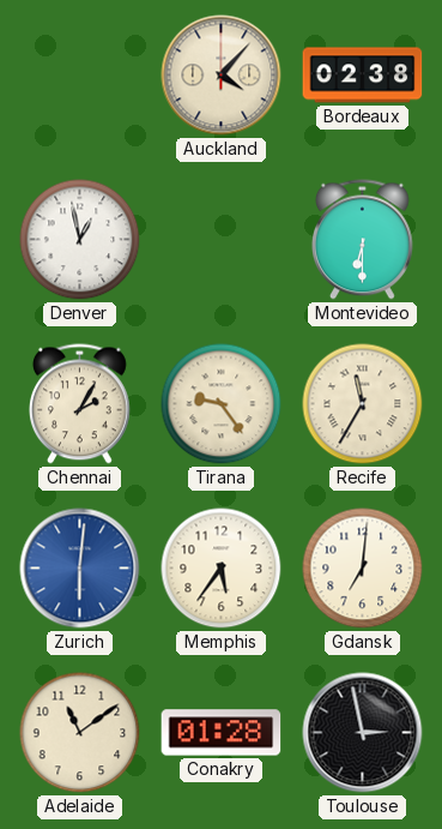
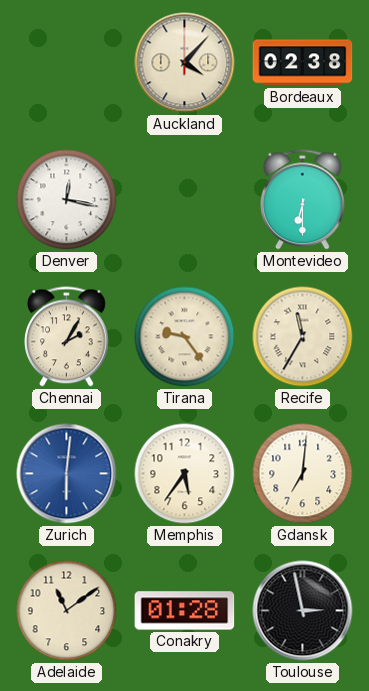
Denver: 12:58 -> 12:17
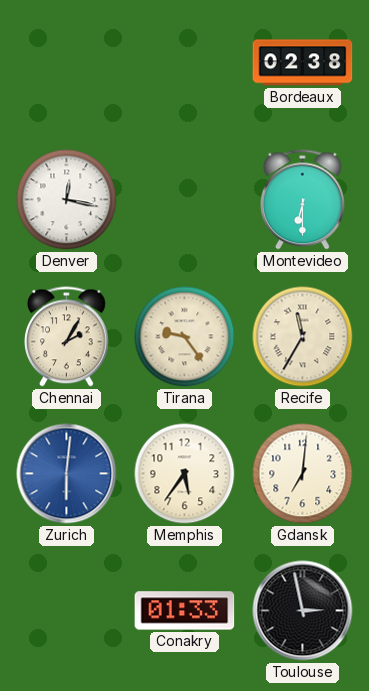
Auckland: 4:07 -> none
Adelaide: 11:09 -> none
Conakry: 01:28 -> 01:33
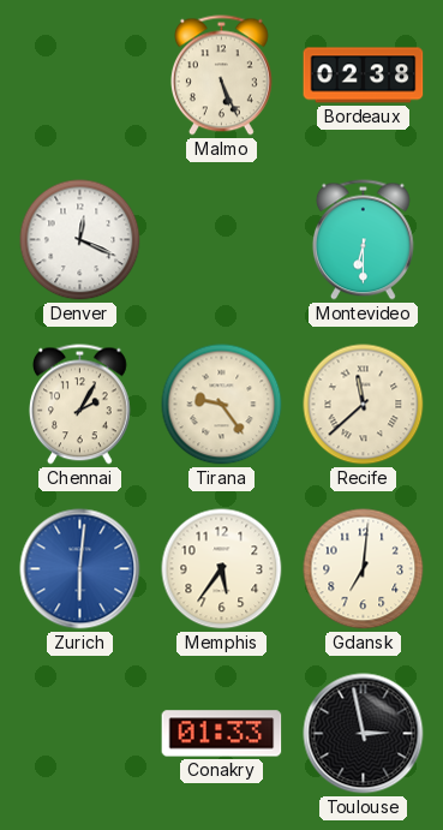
Malmo: none -> 5:26
Denver: 12:17 -> 12:19
Recife: 11:35 -> 11:38
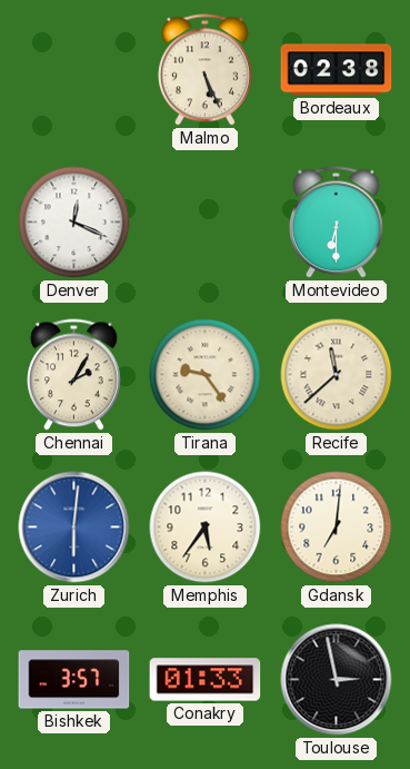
Bishkek: none -> 3:57
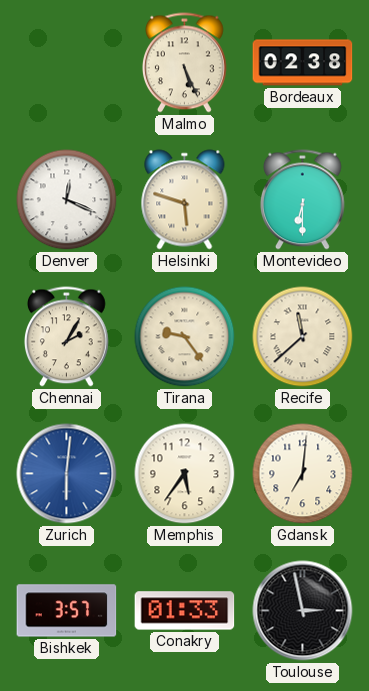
Helsinki: none -> 5:48
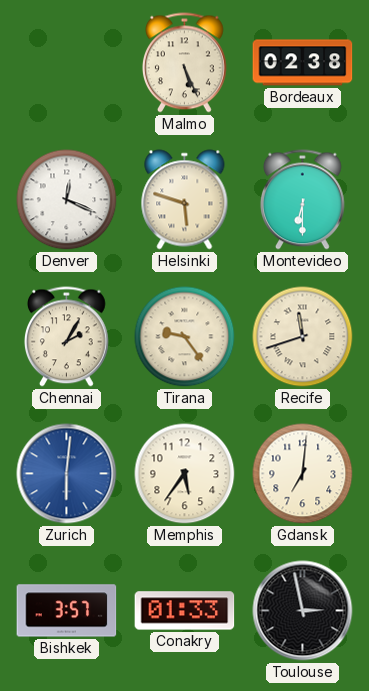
Recife: 11:38 -> 11:42
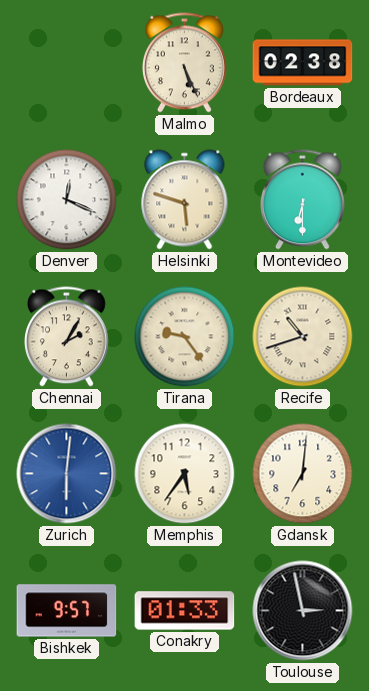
Recife: 11:42 -> 10:42
Bishkek: 3:57 -> 9:57
